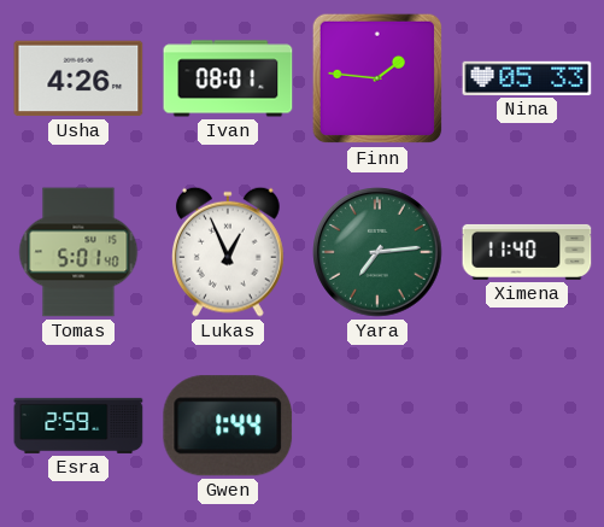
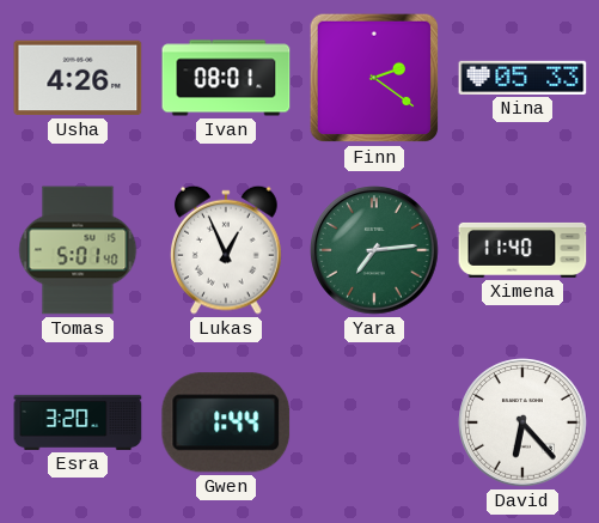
Finn: 1:46 -> 2:21
Esra: 2:59 -> 3:20
David: none -> 6:23
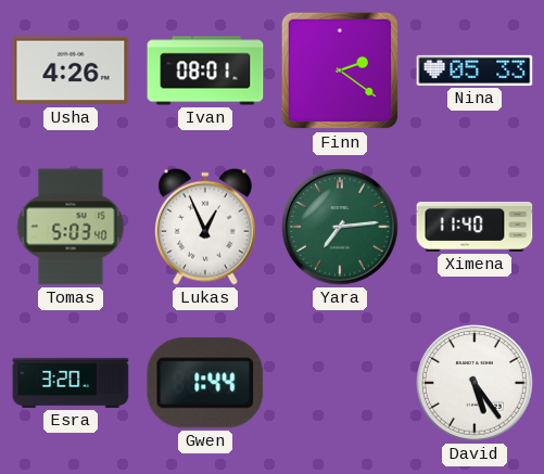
Tomas: 5:01 -> 5:03
David: 6:23 -> 5:24
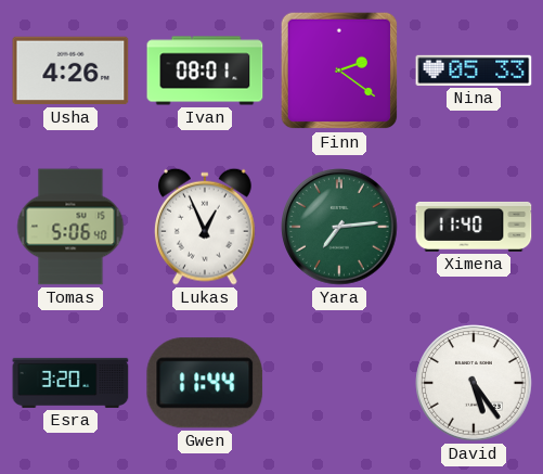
Tomas: 5:03 -> 5:06
Gwen: 1:44 -> 11:44
